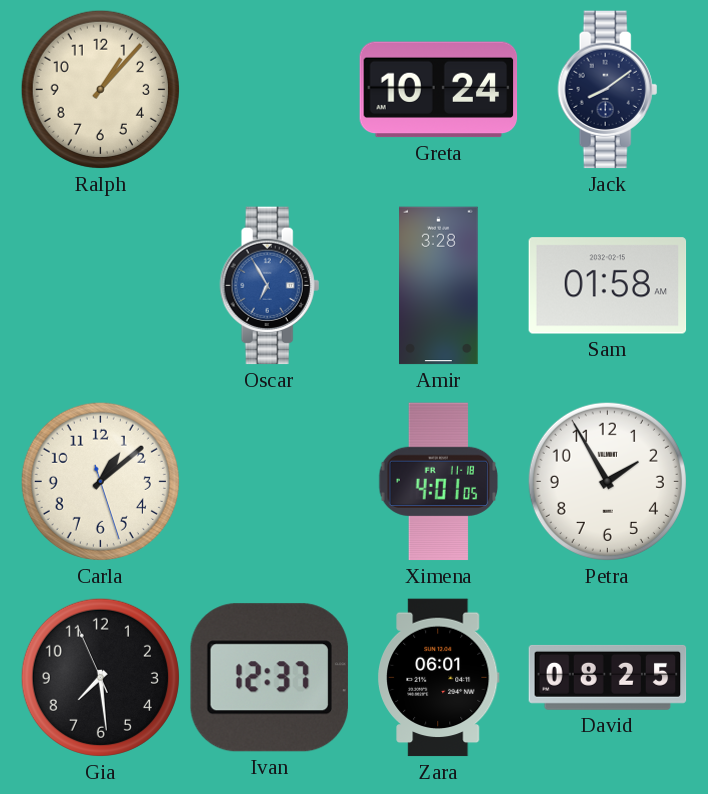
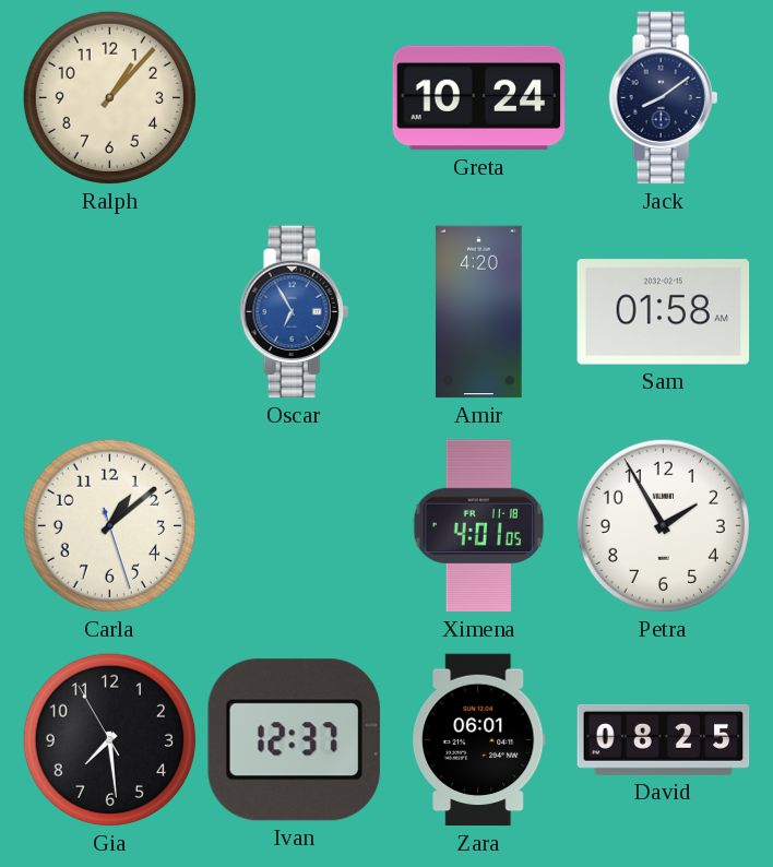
Amir: 3:28 -> 4:20
Gia: 7:28:56 -> 7:28:55
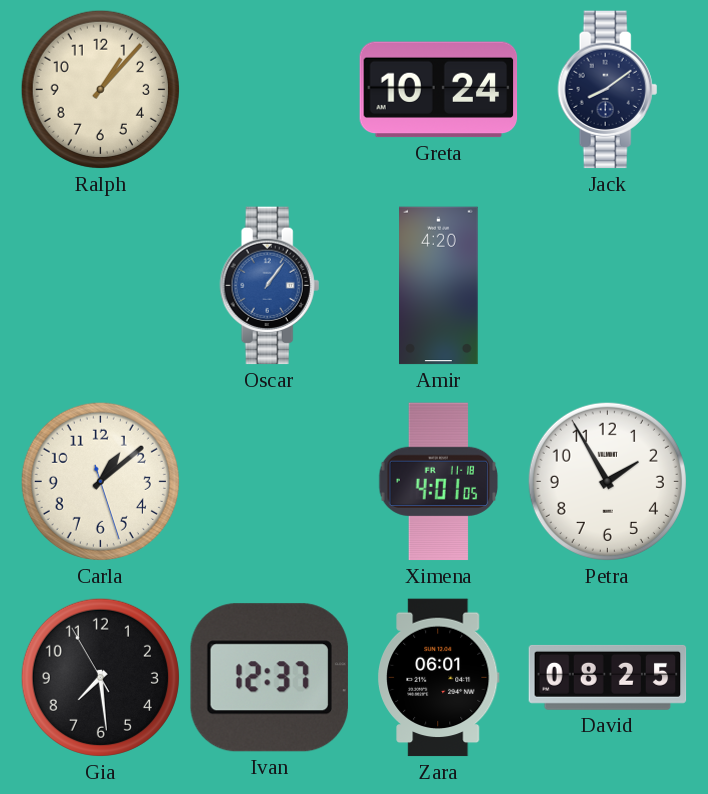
Oscar: 6:55 -> 1:06
Sam: 01:58 -> none
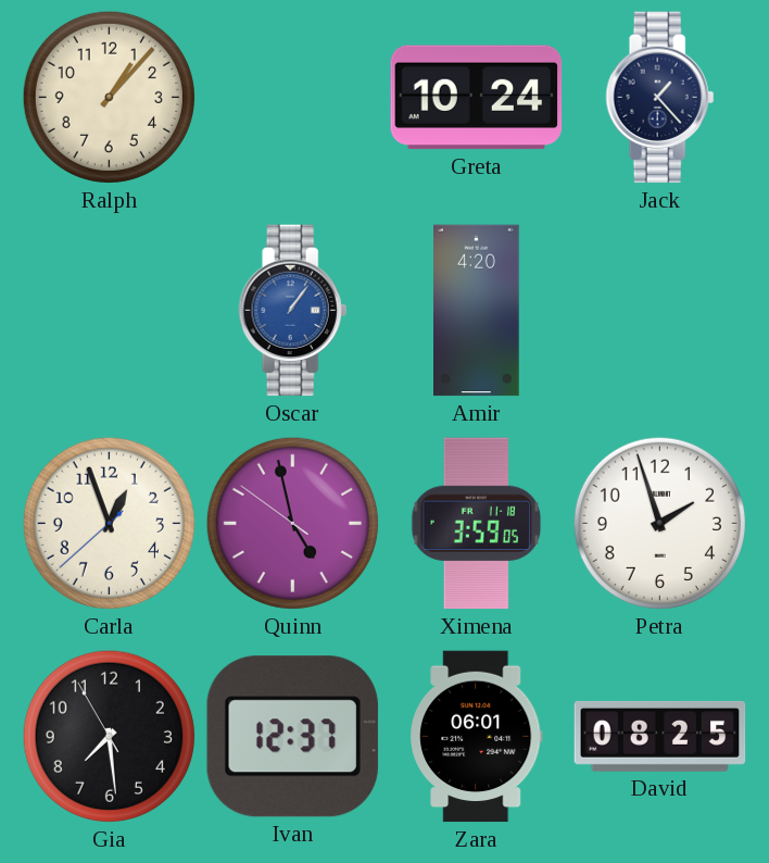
Jack: 8:09 -> 1:23
Carla: 1:08 -> 12:56
Quinn: none -> 4:57
Ximena: 4:01 -> 3:59
Petra: 1:55 -> 1:57
